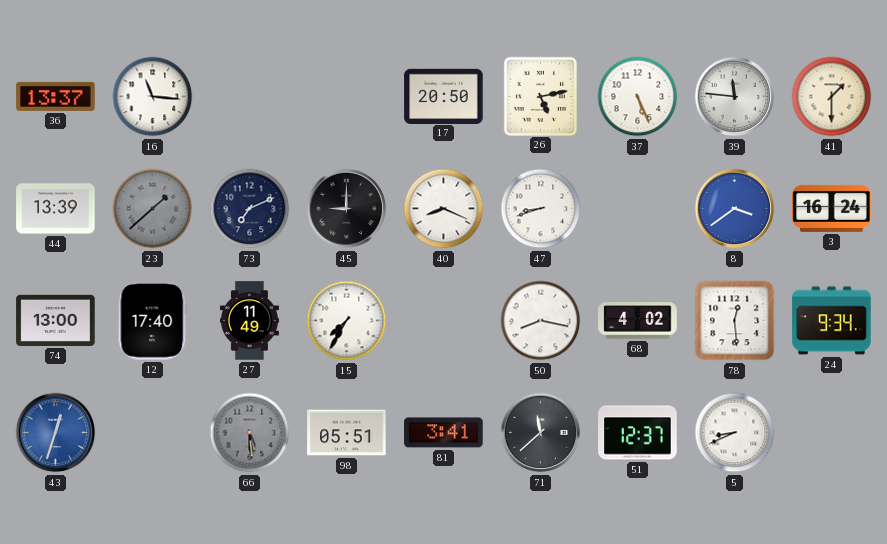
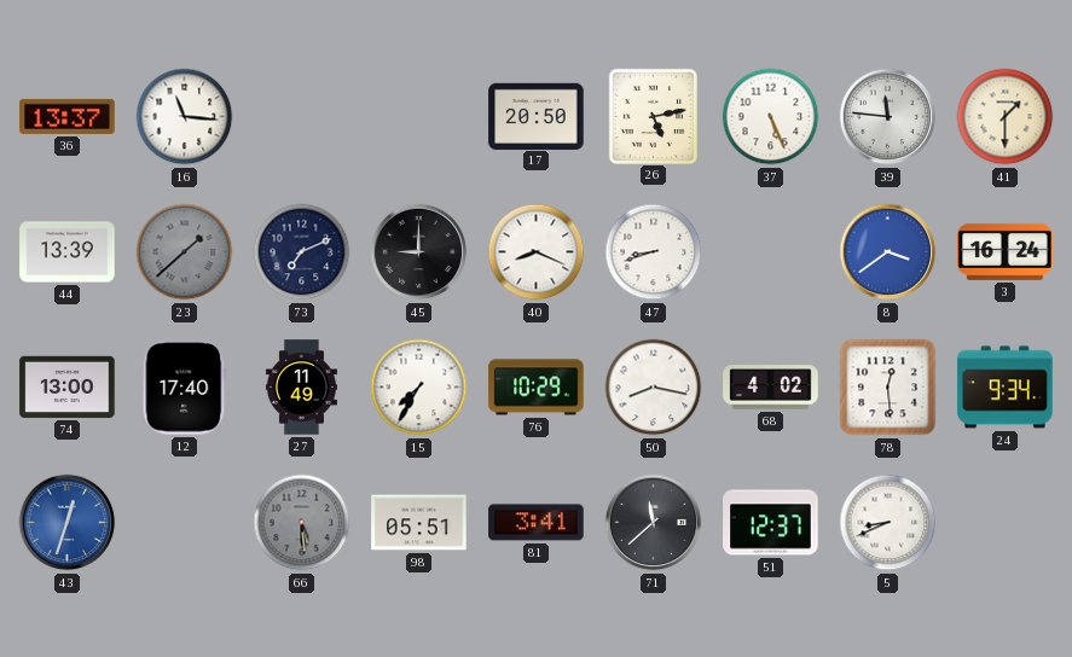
76: none -> 10:29
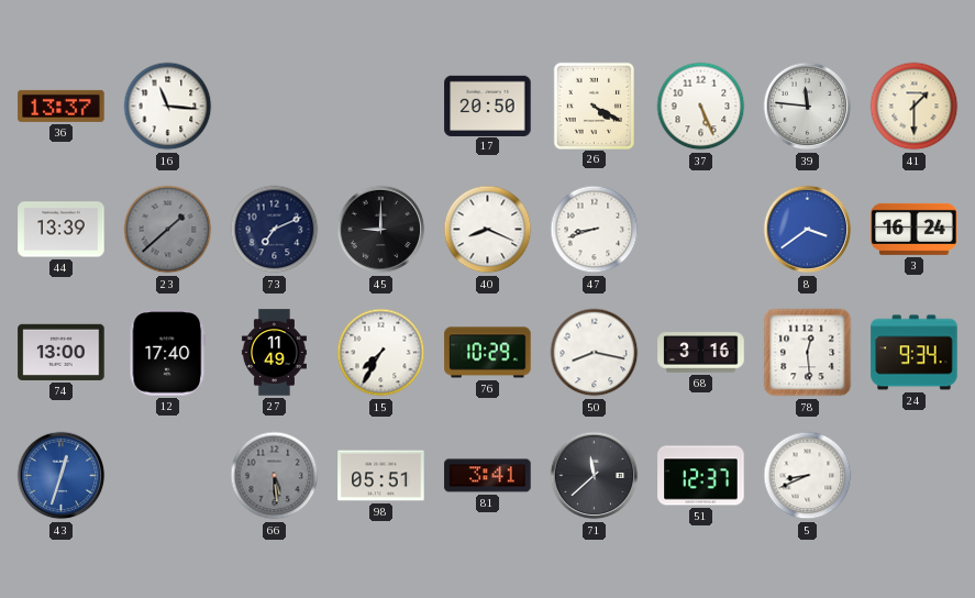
26: 5:13 -> 4:20
68: 4:02 -> 3:16
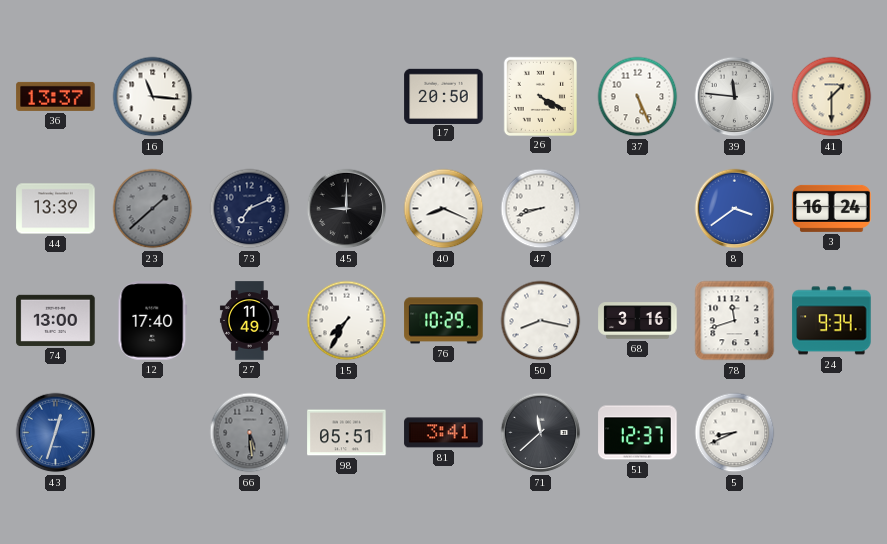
78: 12:29 -> 11:42
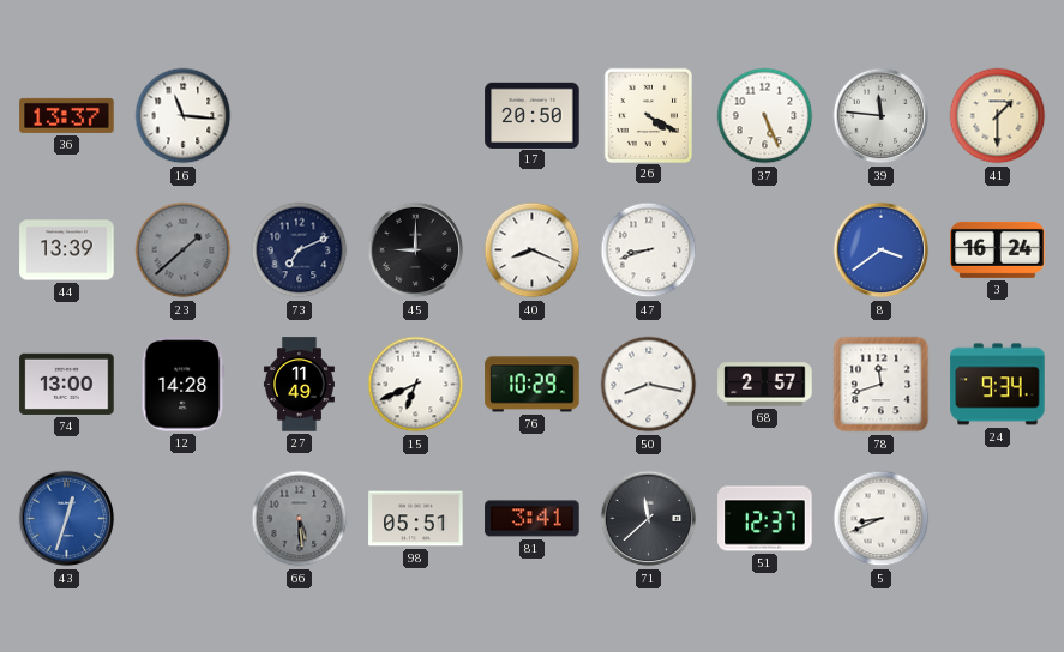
12: 17:40 -> 14:28
15: 7:35 -> 6:41
68: 3:16 -> 2:57
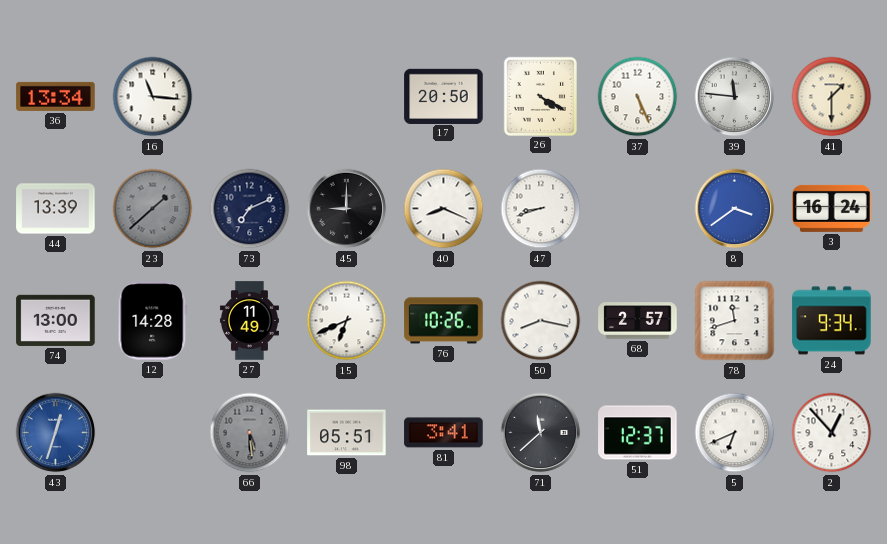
36: 13:37 -> 13:34
76: 10:29 -> 10:26
5: 8:41 -> 6:41
2: none -> 12:53
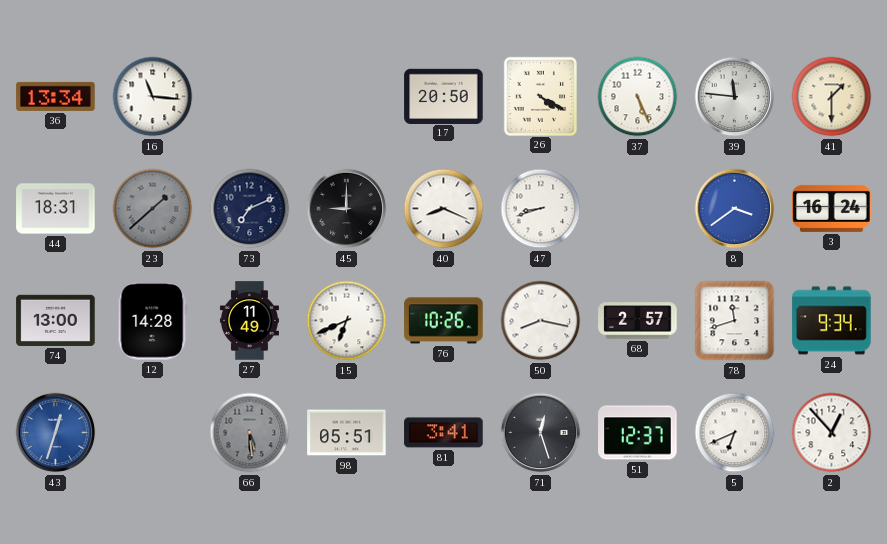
44: 13:39 -> 18:31
71: 11:38 -> 12:27
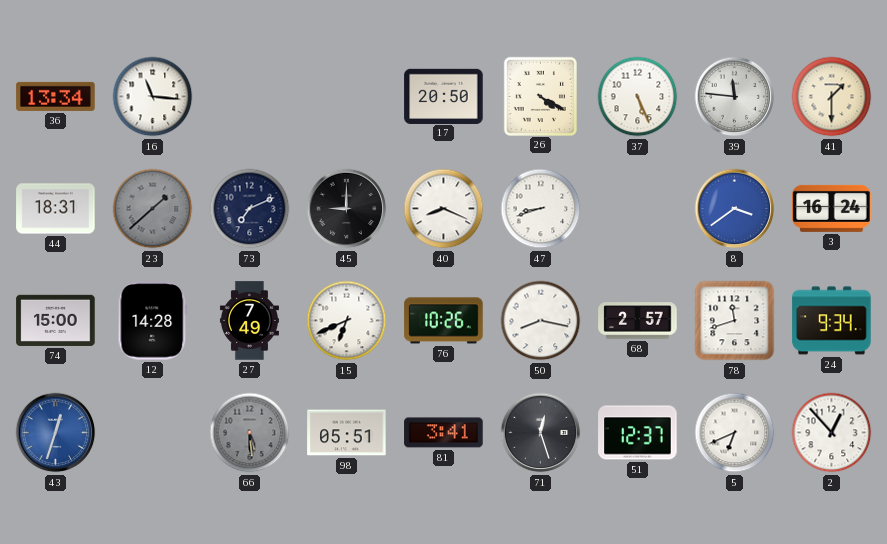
74: 13:00 -> 15:00
27: 11:49 -> 7:49
